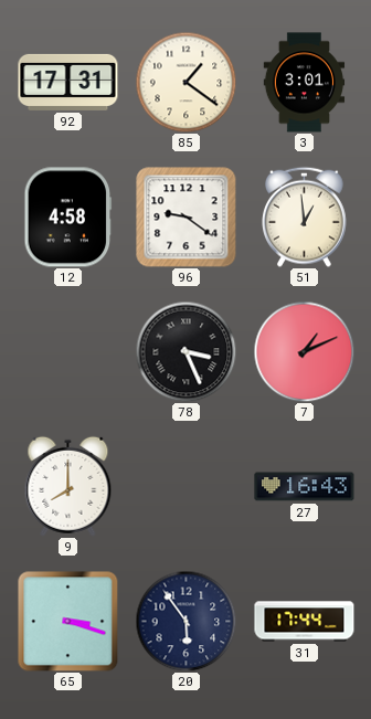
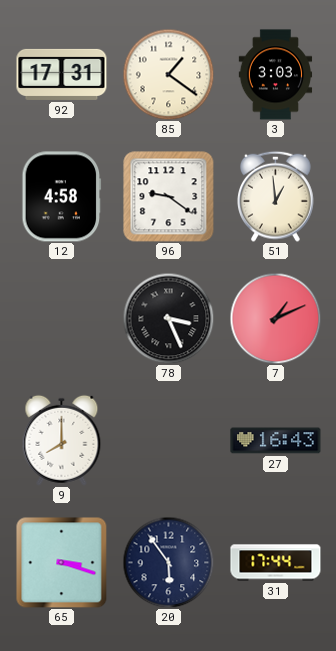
3: 3:01 -> 3:03
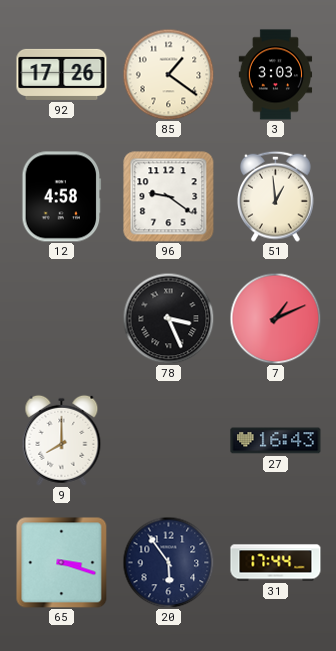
92: 17:31 -> 17:26
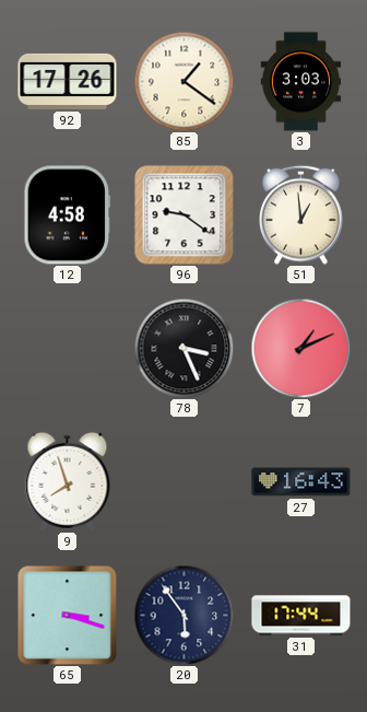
9: 8:00 -> 7:57
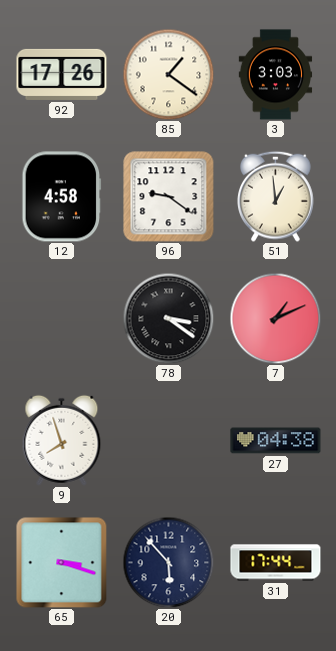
78: 3:26 -> 3:21
27: 16:43 -> 04:38
20: 5:54 -> 5:53
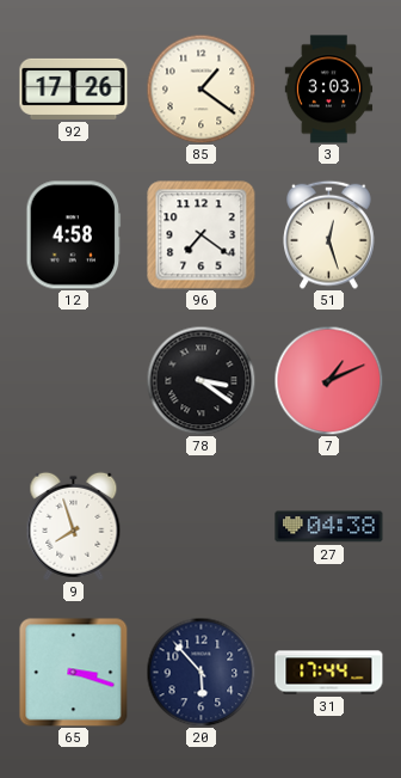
96: 9:21 -> 7:21
51: 12:59 -> 12:27
